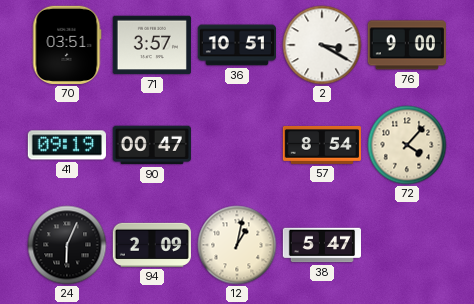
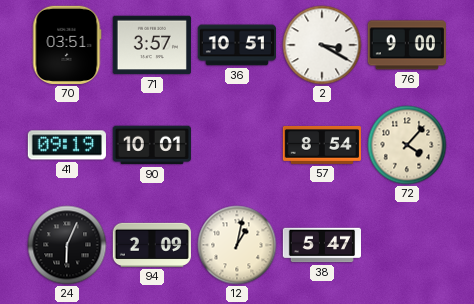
90: 00:47 -> 10:01
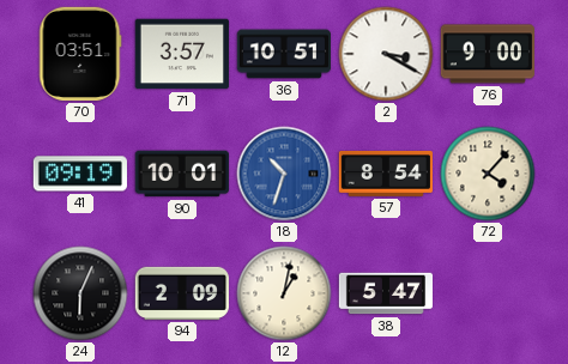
18: none -> 10:33
